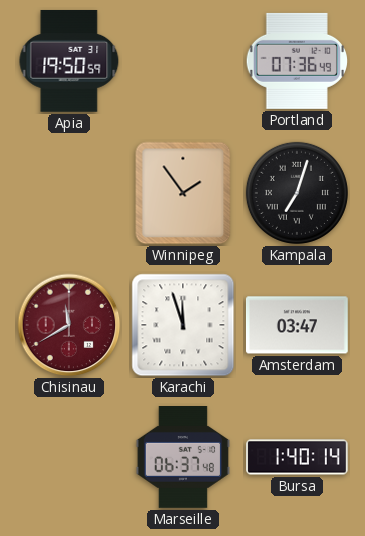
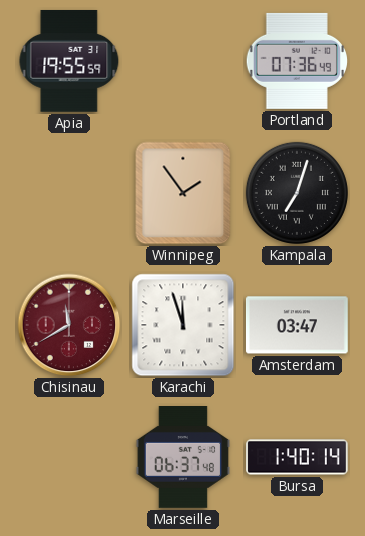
Apia: 19:50 -> 19:55
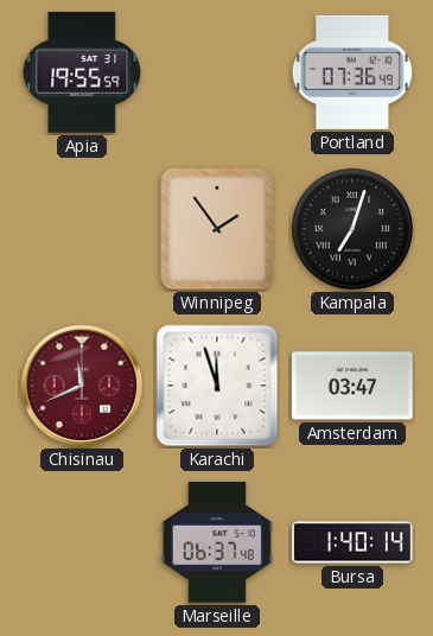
Chisinau: 11:40 -> 11:41
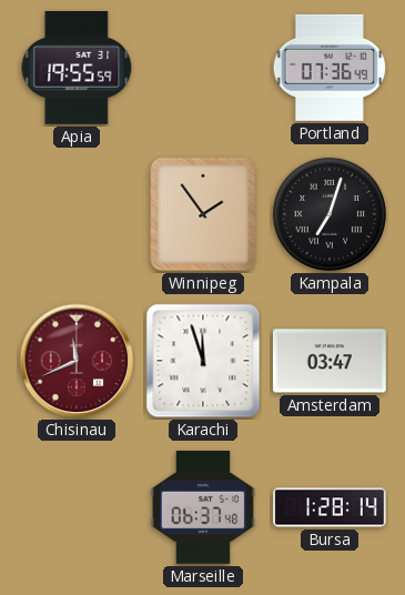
Bursa: 1:40 -> 1:28
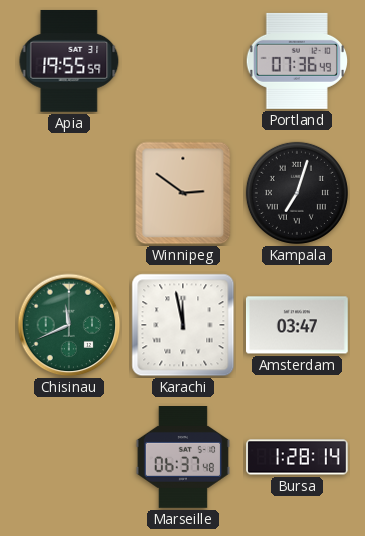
Winnipeg: 1:54 -> 2:51
Chisinau dial: burgundy -> green
Karachi: 11:57 -> 11:58
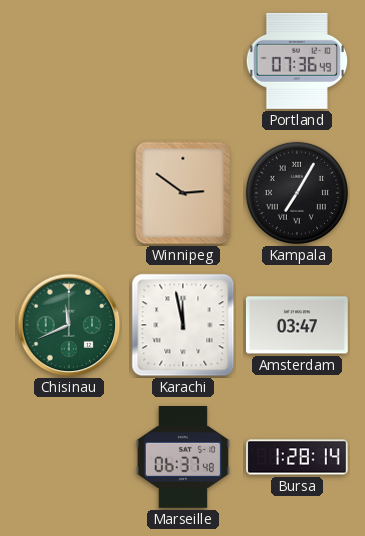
Apia: 19:55 -> none
Kampala: 7:03 -> 7:05
